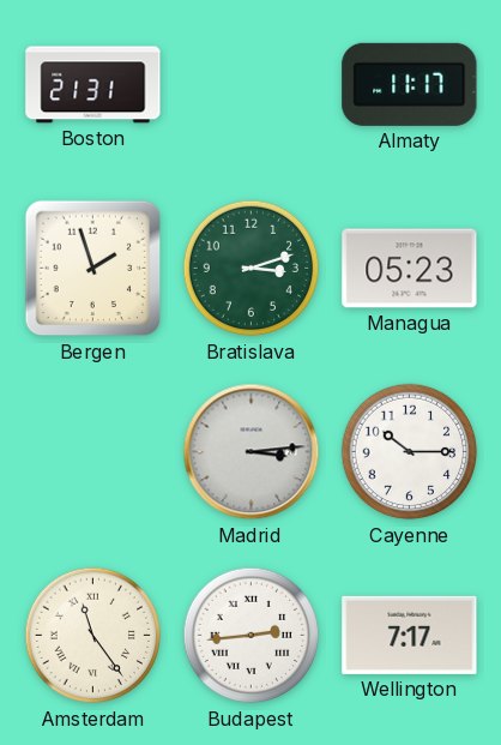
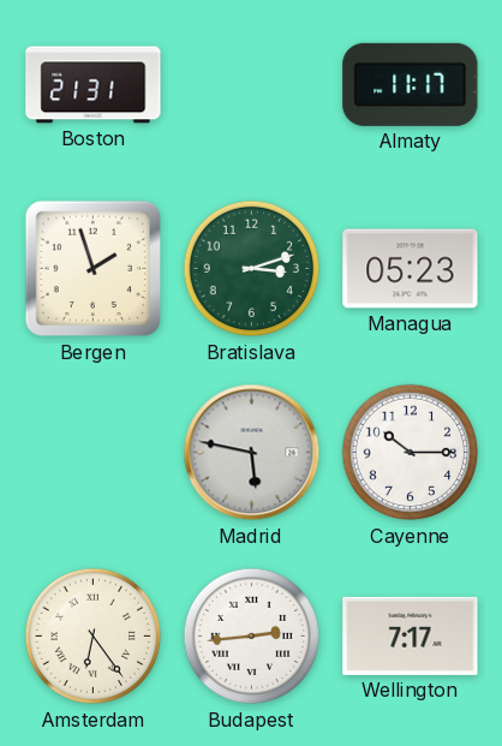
Madrid: 3:14 -> 5:47
Amsterdam: 11:24 -> 6:24
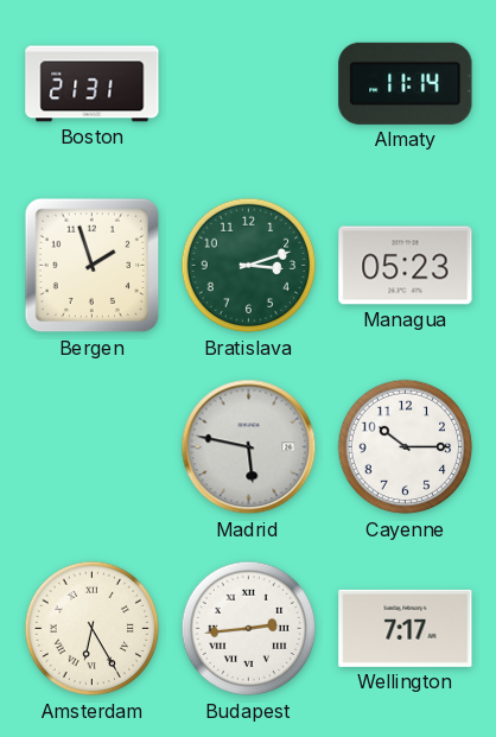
Almaty: 11:17 -> 11:14
Amsterdam: 6:24 -> 6:25
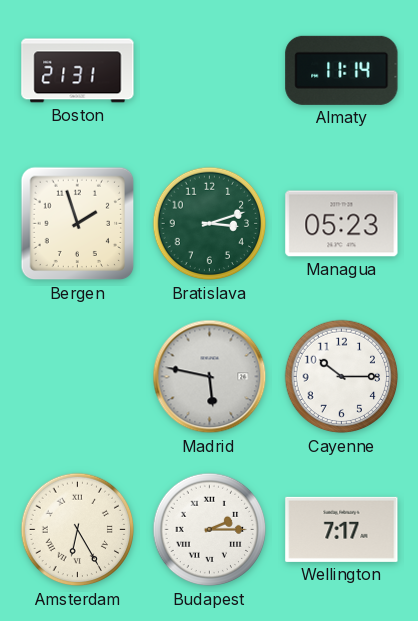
Budapest: 2:44 -> 2:15
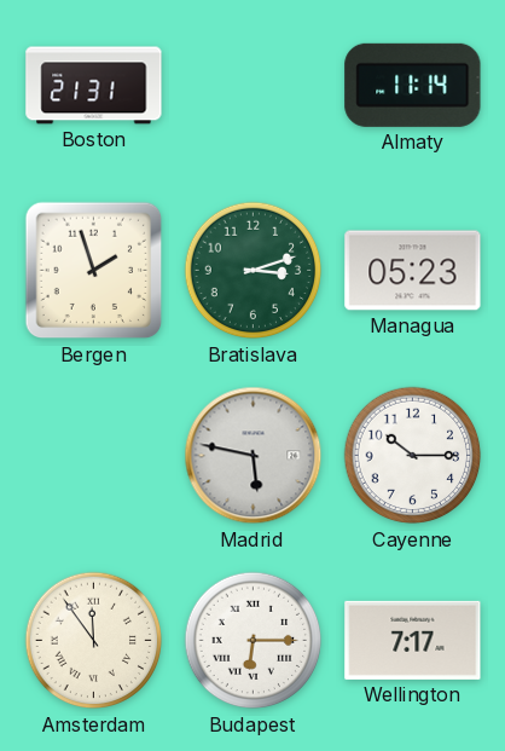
Amsterdam: 6:25 -> 11:54
Budapest: 2:15 -> 6:15
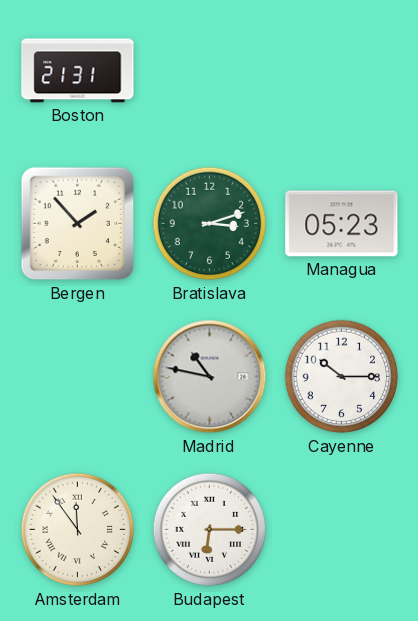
Almaty: 11:14 -> none
Bergen: 1:57 -> 1:53
Madrid: 5:47 -> 10:47
Wellington: 7:17 -> none
